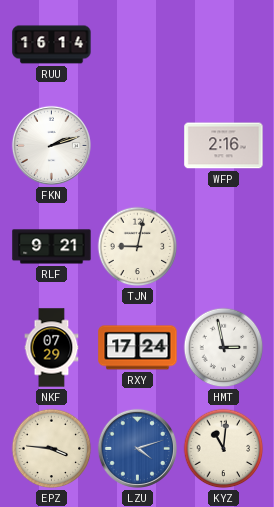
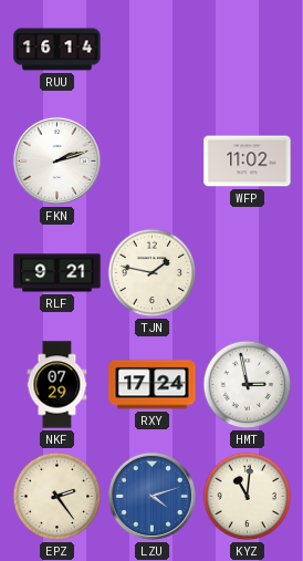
WFP: 2:16 -> 11:02
TJN: 9:02 -> 1:47
EPZ: 3:46 -> 2:24
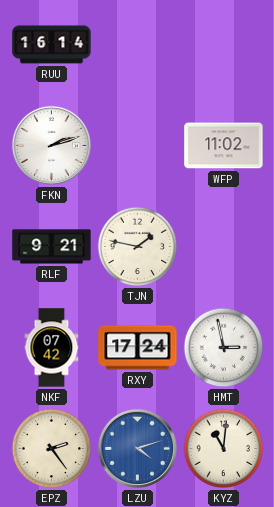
NKF: 07:29 -> 07:42
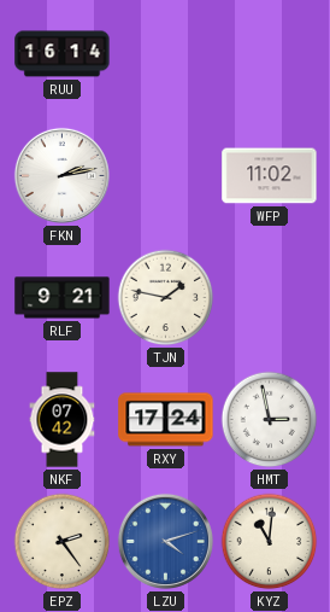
FKN: 2:12 -> 2:13
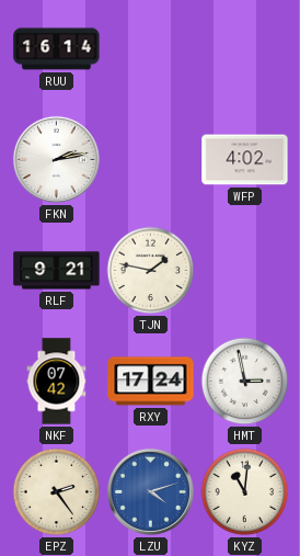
WFP: 11:02 -> 4:02
